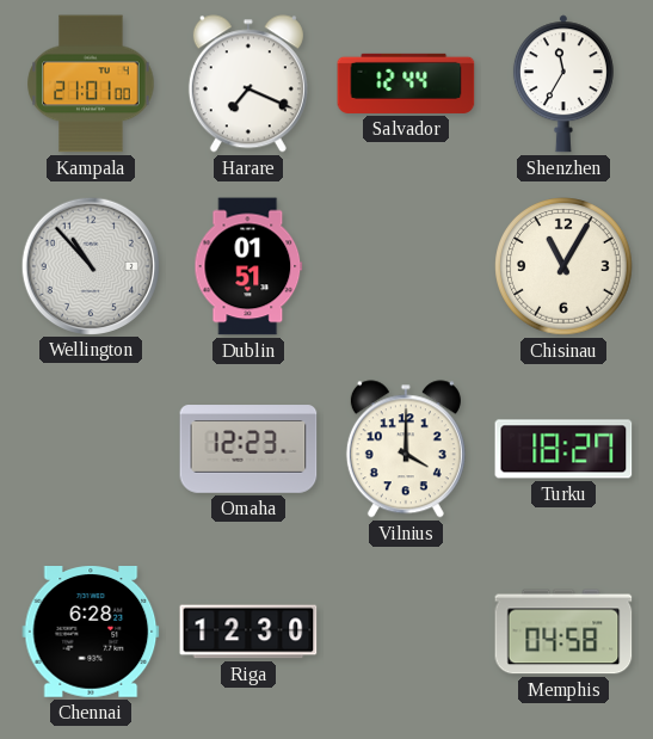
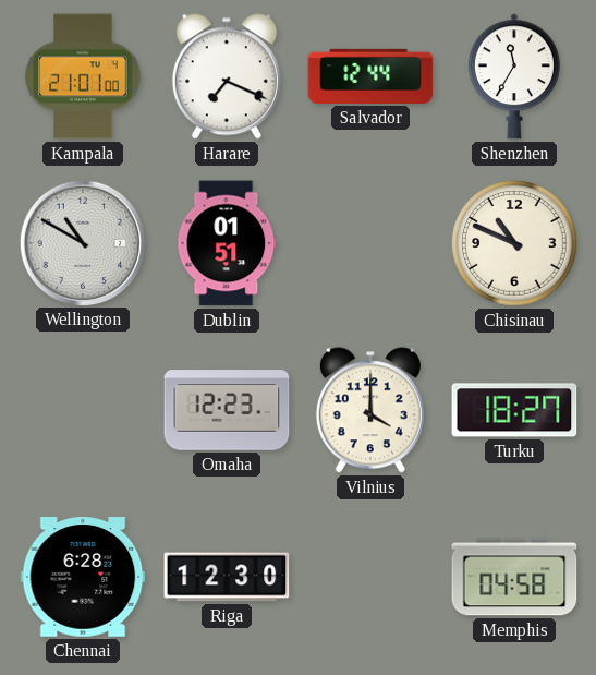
Wellington: 10:53 -> 10:50
Chisinau: 11:05 -> 10:49
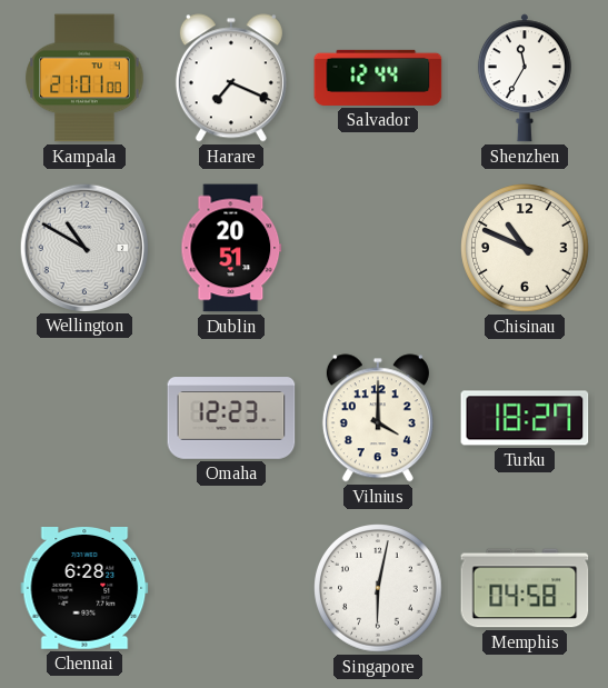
Dublin: 01:51 -> 20:51
Riga: 12:30 -> none
Singapore: none -> 6:02
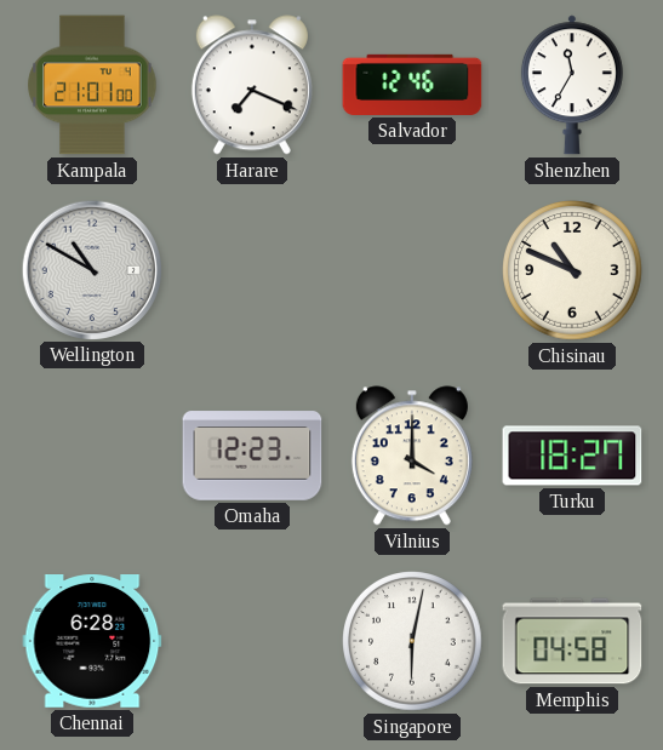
Salvador: 12:44 -> 12:46
Dublin: 20:51 -> none
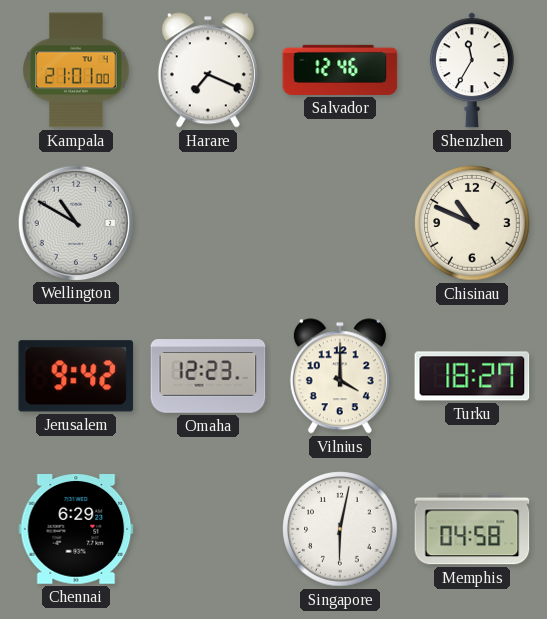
Jerusalem: none -> 9:42
Chennai: 6:28 -> 6:29
